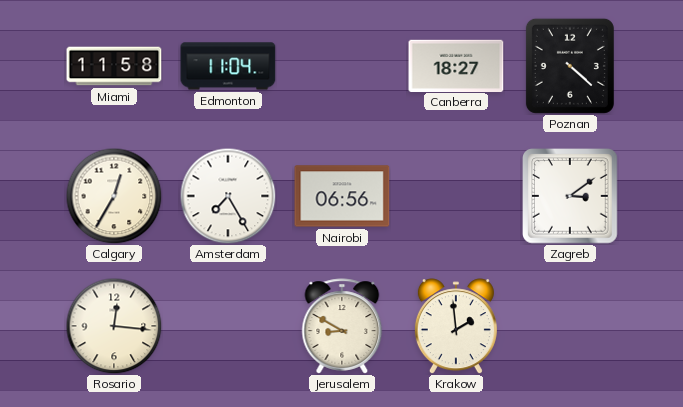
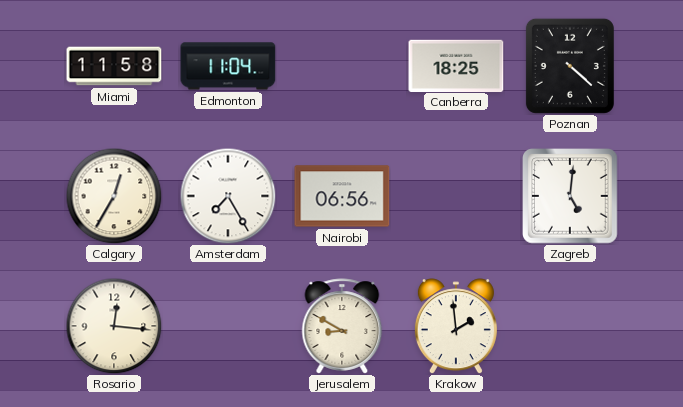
Canberra: 18:27 -> 18:25
Zagreb: 3:09 -> 5:01
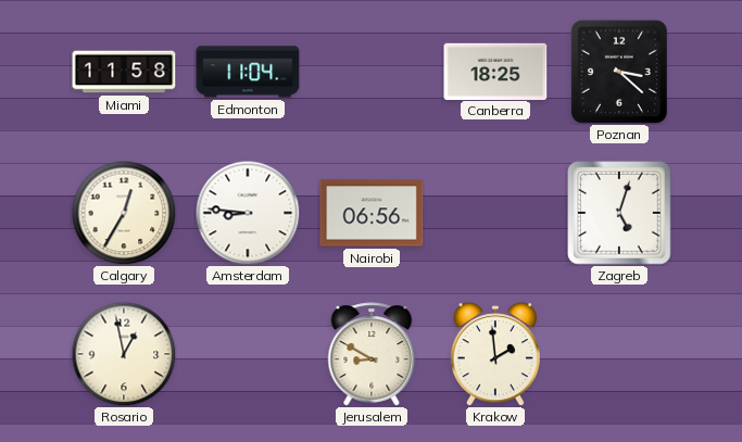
Poznan: 4:22 -> 3:22
Amsterdam: 7:25 -> 8:46
Zagreb: 5:01 -> 5:03
Rosario: 12:16 -> 12:58
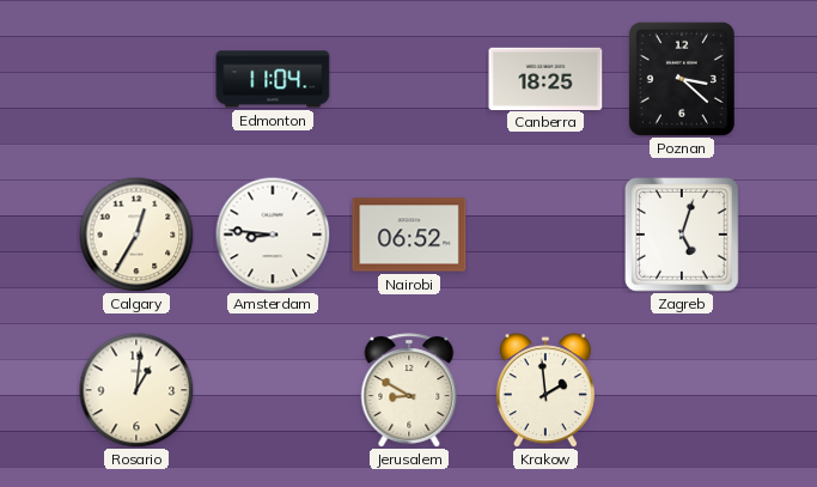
Miami: 11:58 -> none
Nairobi: 06:56 -> 06:52
Rosario: 12:58 -> 1:01
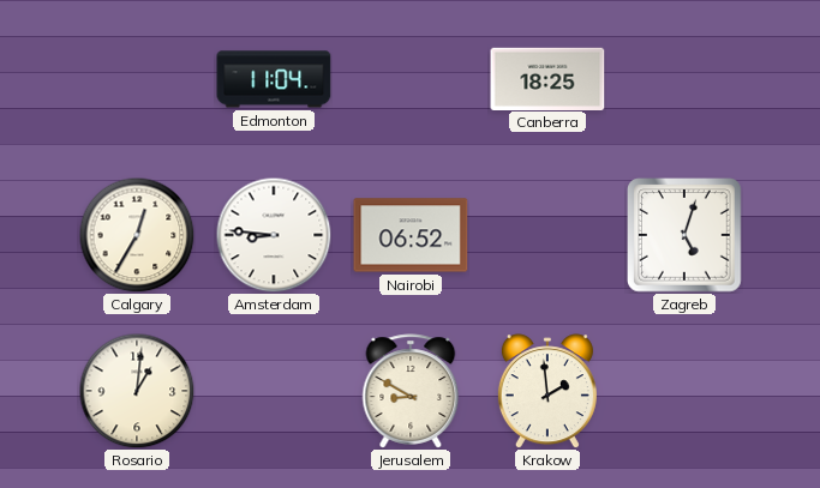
Poznan: 3:22 -> none
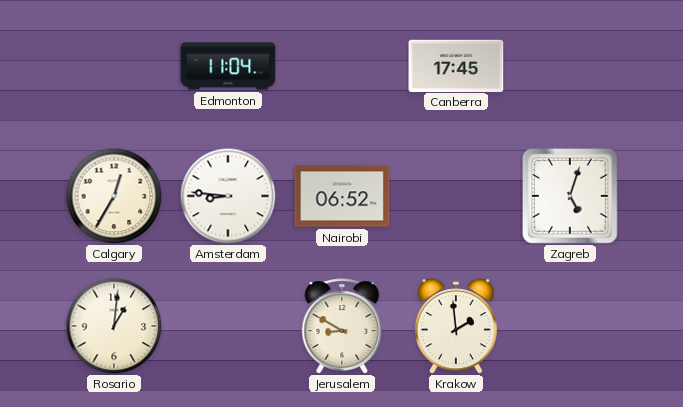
Canberra: 18:25 -> 17:45
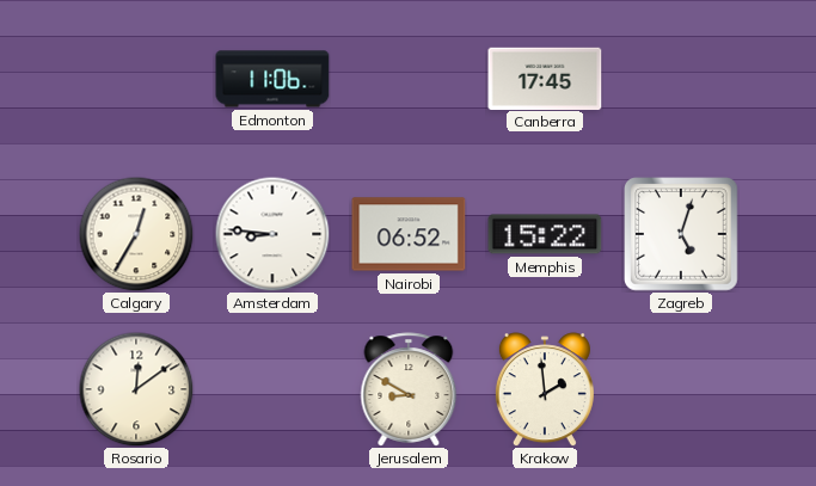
Edmonton: 11:04 -> 11:06
Memphis: none -> 15:22
Rosario: 1:01 -> 12:09
